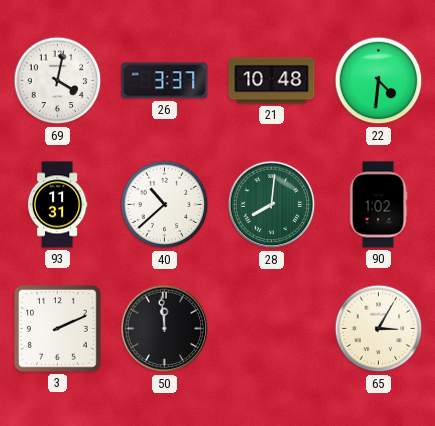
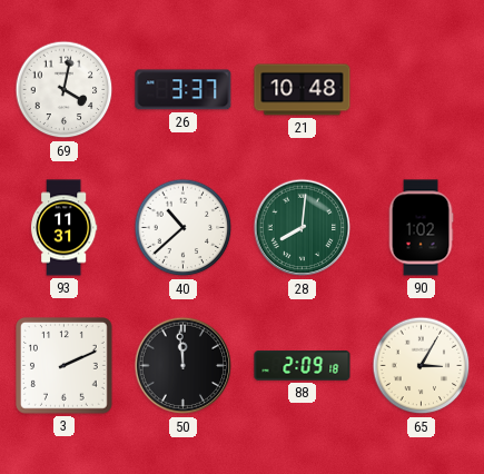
22: 4:31 -> none
88: none -> 2:09
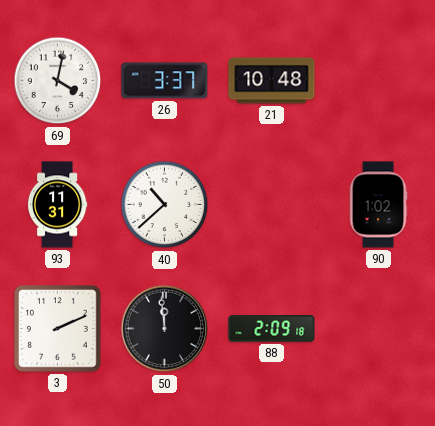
28: 8:01 -> none
65: 3:05 -> none
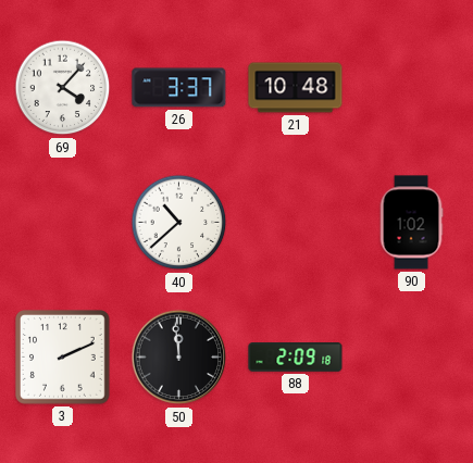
69: 4:02 -> 4:07
93: 11:31 -> none
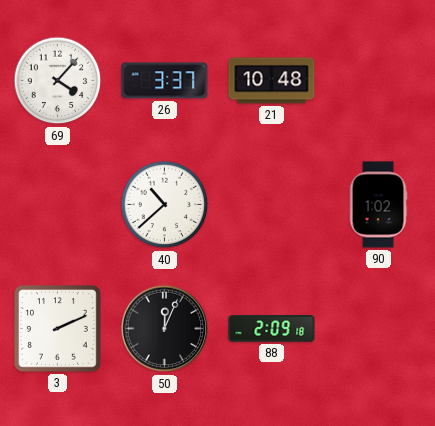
50: 11:59 -> 12:04
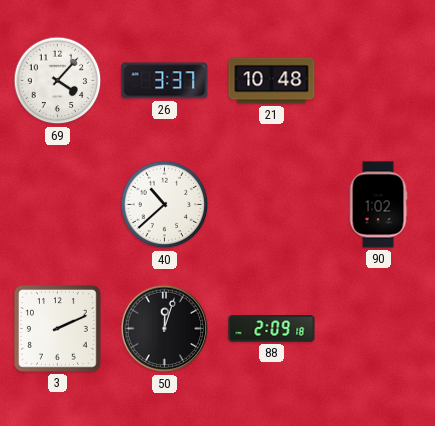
50: 12:04 -> 12:03
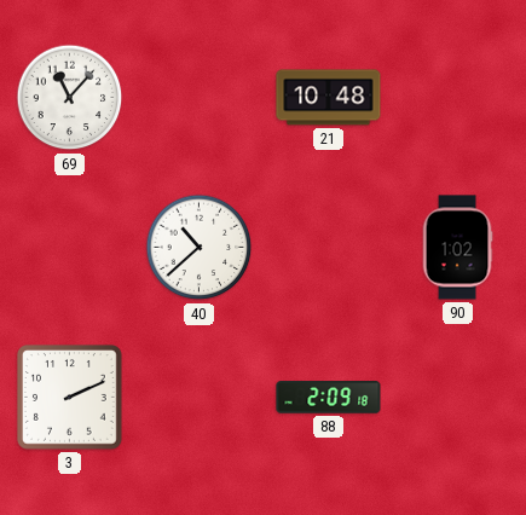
69: 4:07 -> 11:07
26: 3:37 -> none
50: 12:03 -> none
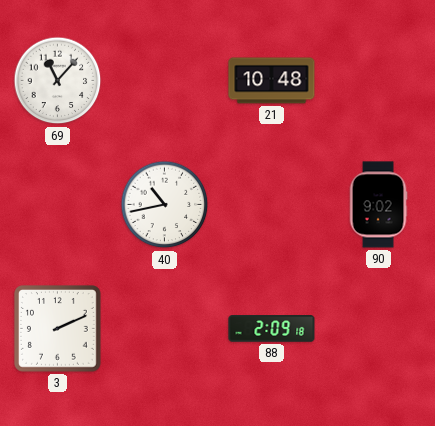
40: 10:38 -> 10:43
90: 1:02 -> 9:02
